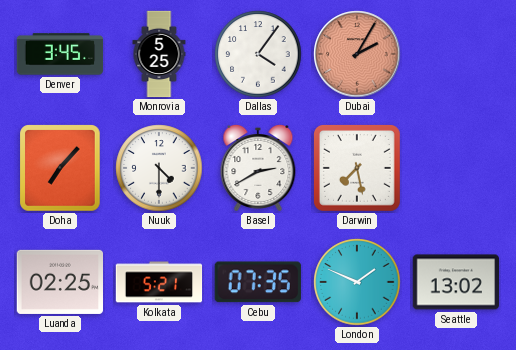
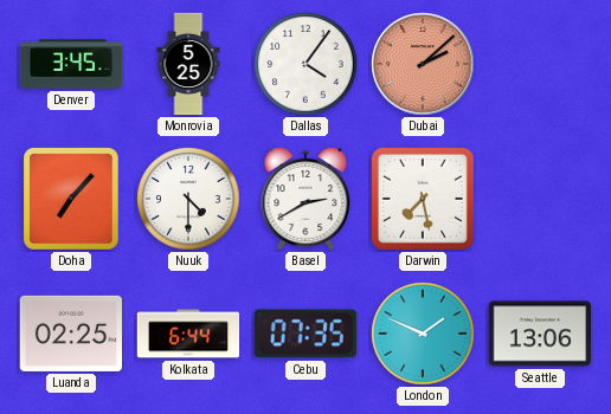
Dubai: 2:05 -> 2:08
Kolkata: 5:21 -> 6:44
Seattle: 13:02 -> 13:06
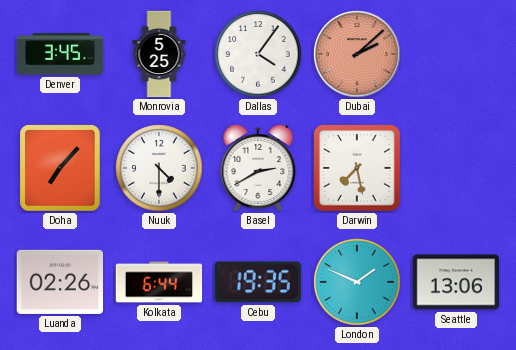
Luanda: 02:25 -> 02:26
Cebu: 07:35 -> 19:35
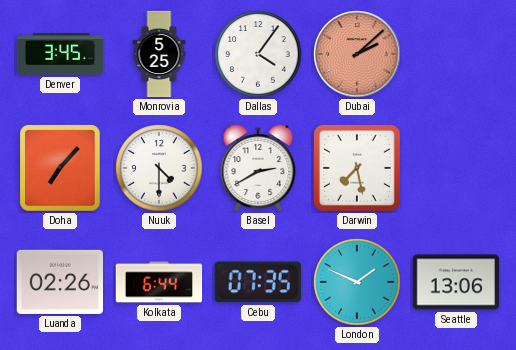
Cebu: 19:35 -> 07:35
